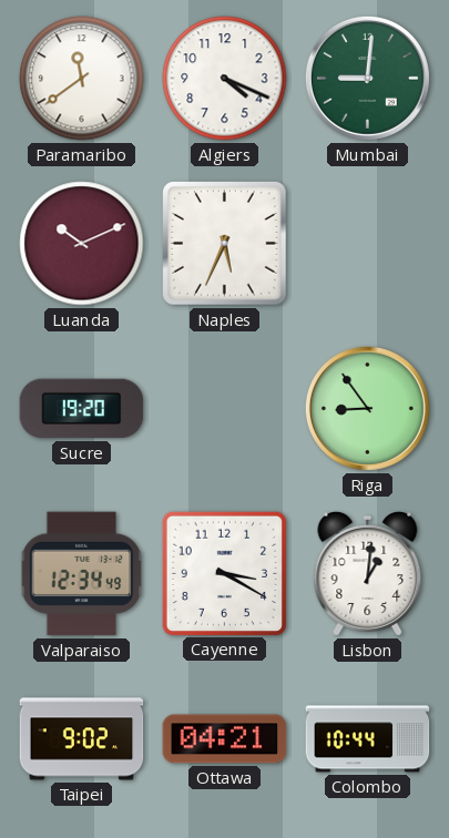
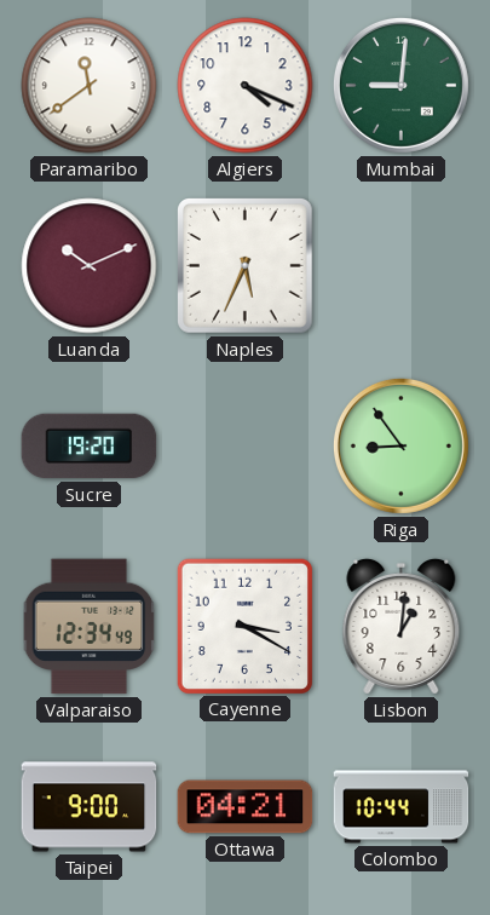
Taipei: 9:02 -> 9:00
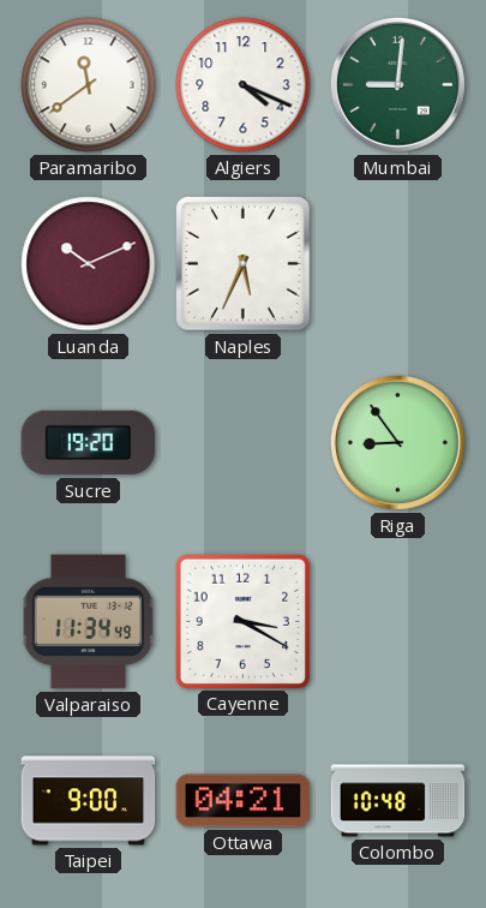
Valparaiso: 12:34 -> 11:34
Lisbon: 1:01 -> none
Colombo: 10:44 -> 10:48
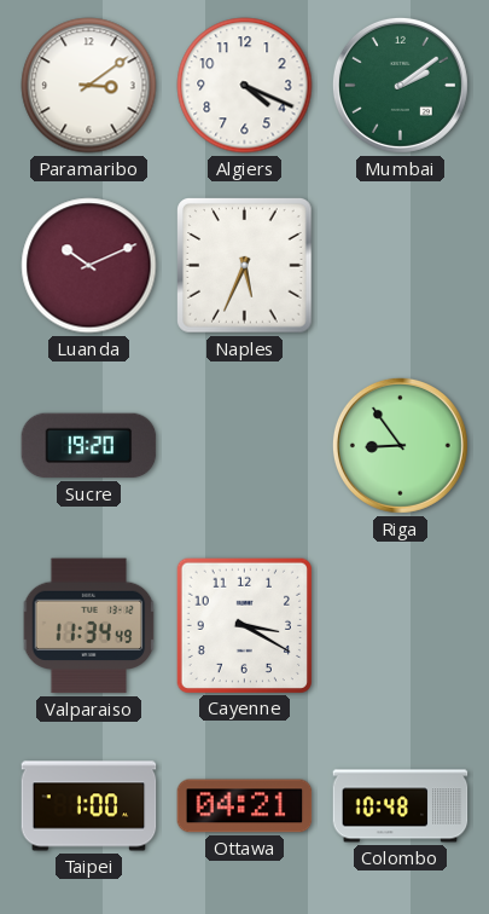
Paramaribo: 11:39 -> 3:09
Mumbai: 9:01 -> 2:09
Taipei: 9:00 -> 1:00
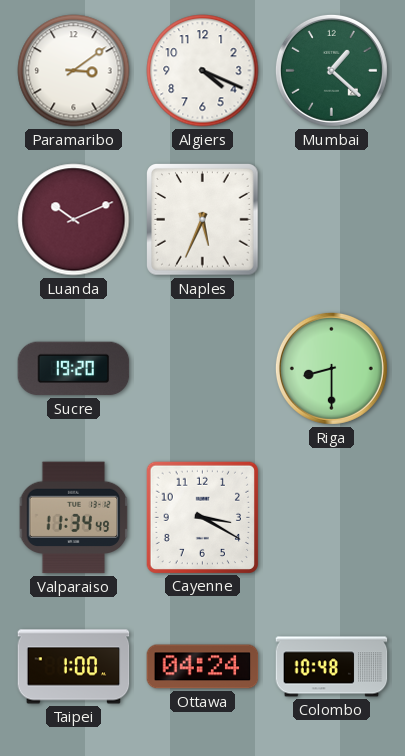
Mumbai: 2:09 -> 1:22
Riga: 8:54 -> 8:30
Ottawa: 04:21 -> 04:24
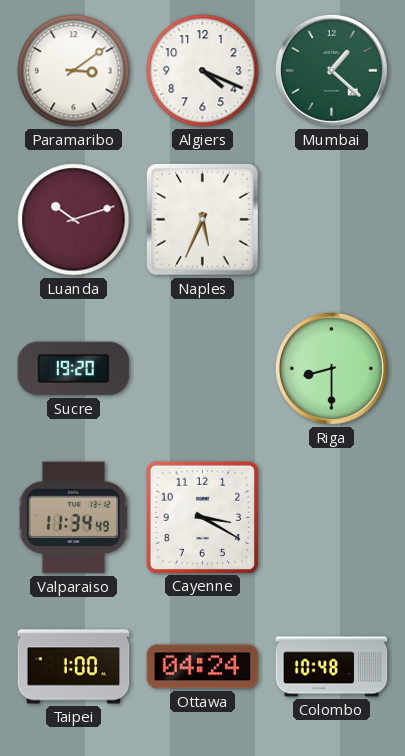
Luanda: 10:11 -> 10:12
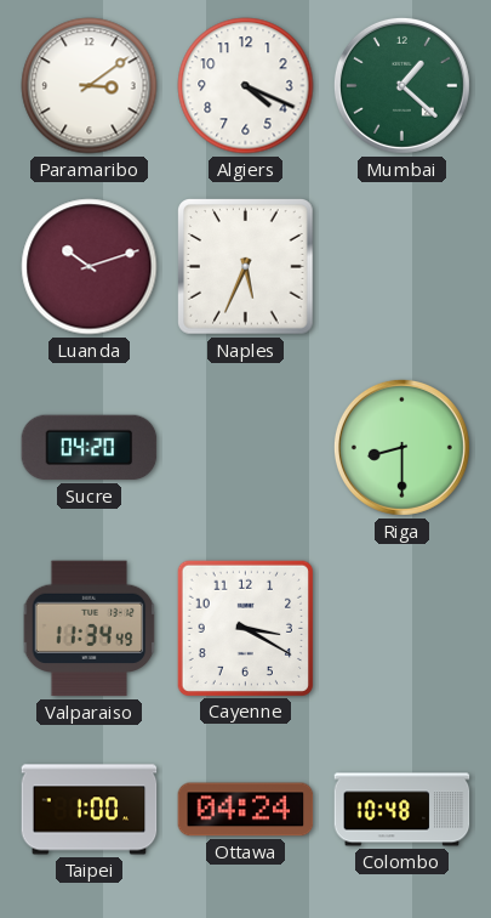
Sucre: 19:20 -> 04:20
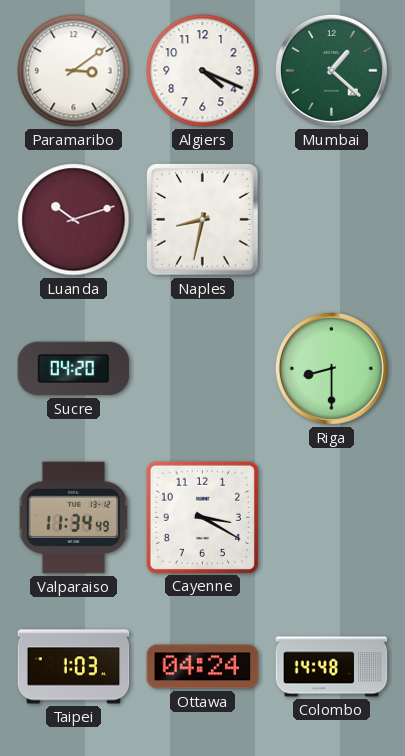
Naples: 5:34 -> 8:32
Taipei: 1:00 -> 1:03
Colombo: 10:48 -> 14:48
